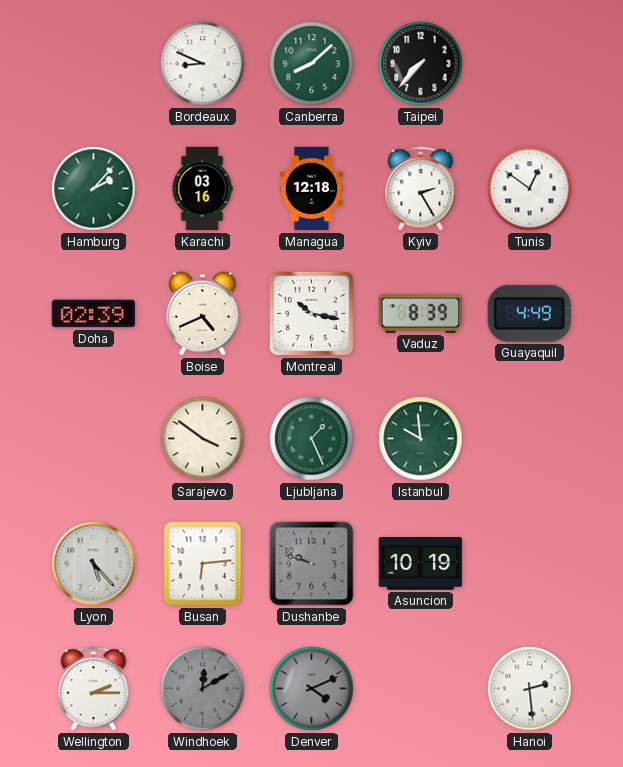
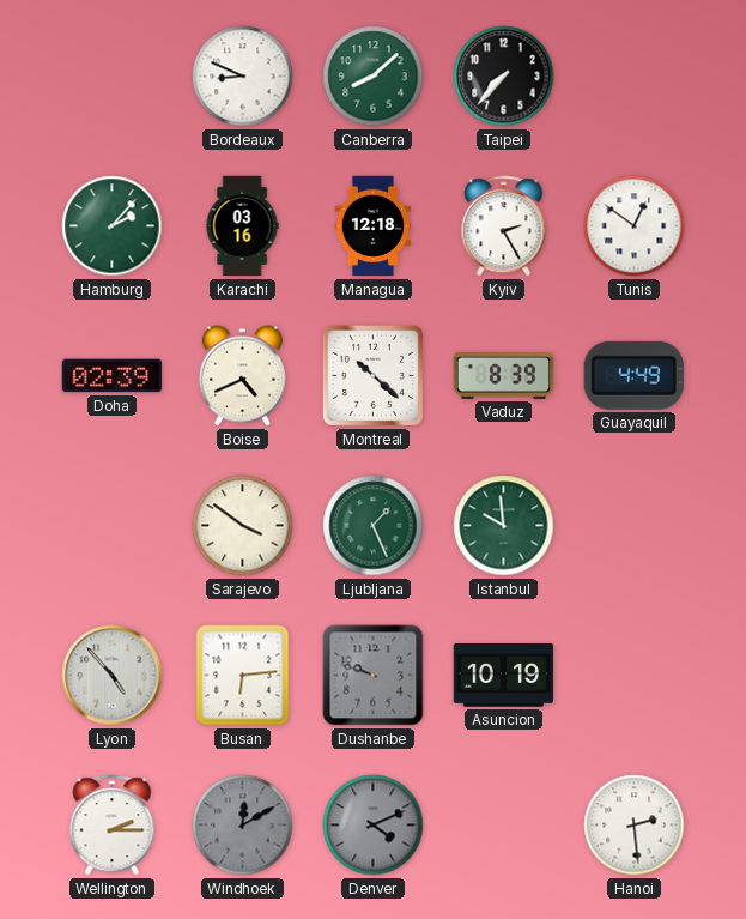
Montreal: 10:17 -> 10:22
Lyon: 5:23 -> 4:53
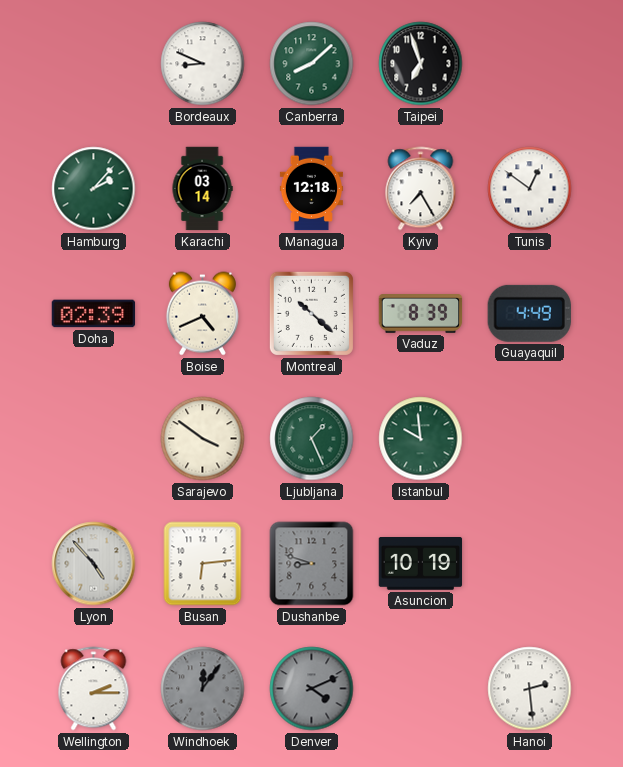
Taipei: 7:37 -> 6:57
Karachi: 03:16 -> 03:14
Kyiv: 2:25 -> 7:25
Dushanbe: 9:48 -> 8:48
Windhoek: 12:10 -> 12:06
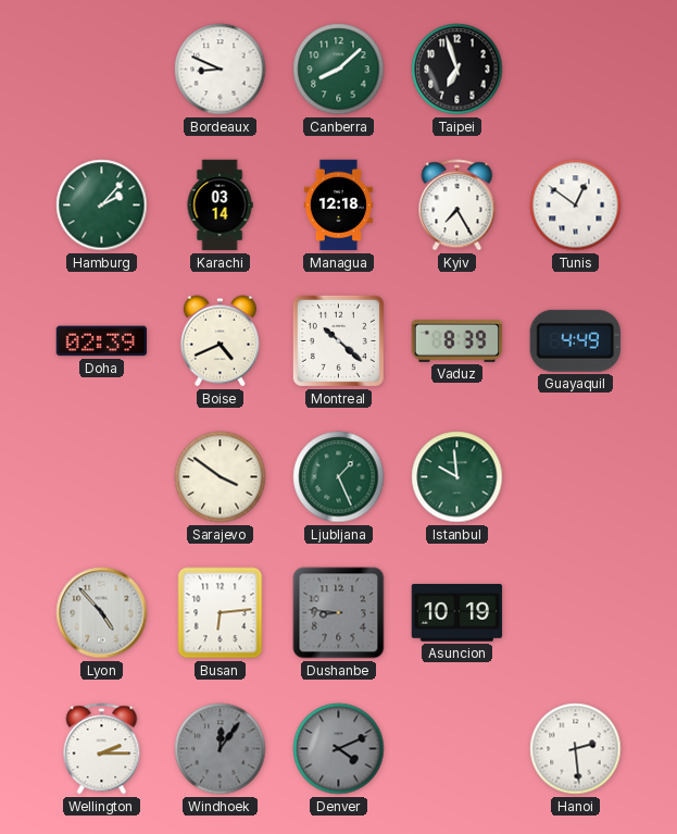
Dushanbe: 8:48 -> 8:46
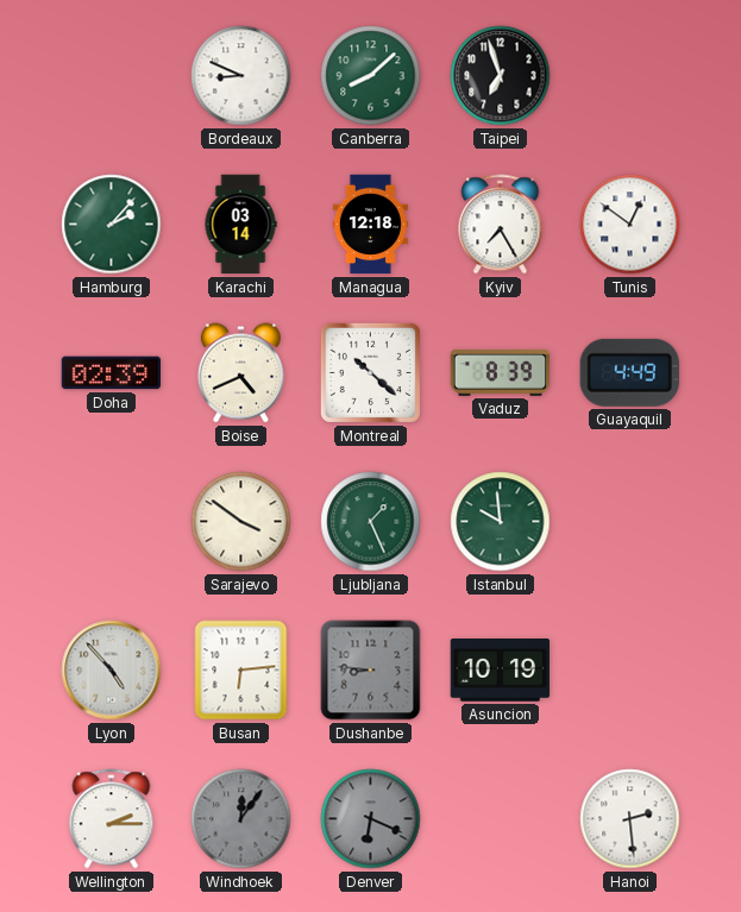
Denver: 4:11 -> 6:19
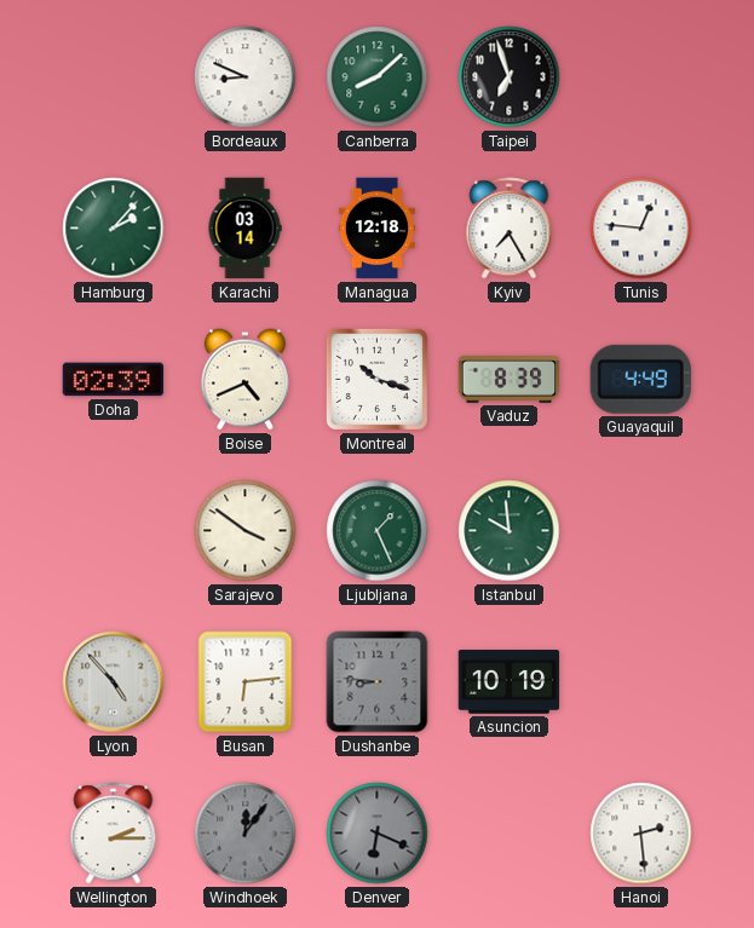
Tunis: 12:51 -> 12:46
Montreal: 10:22 -> 10:18
